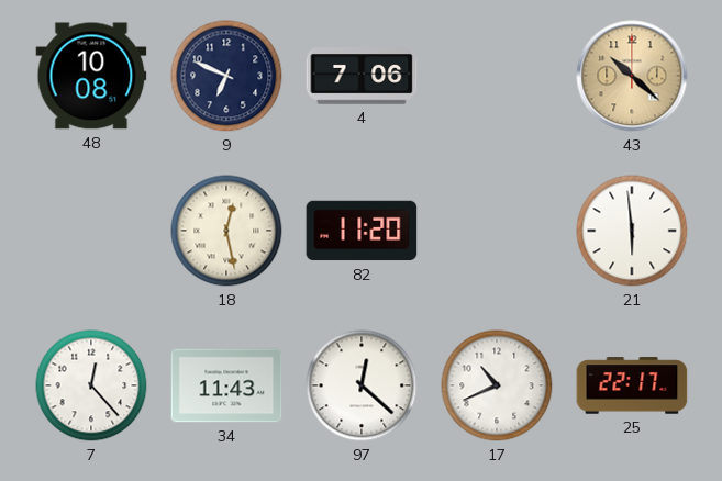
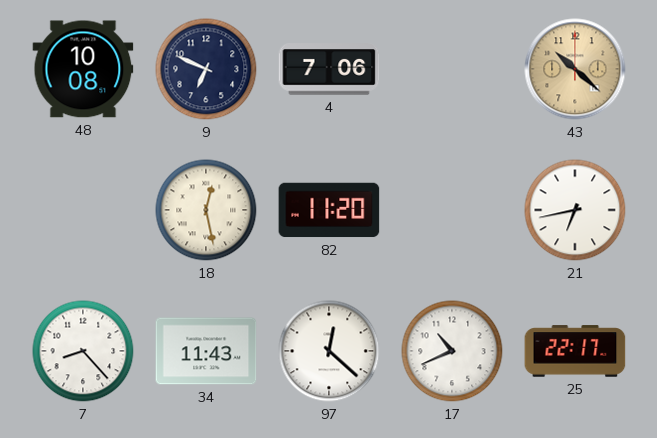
21: 5:59 -> 6:43
7: 12:23 -> 8:23
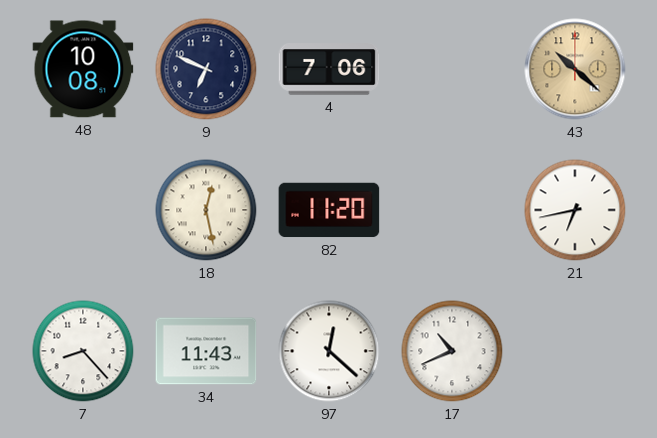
25: 22:17 -> none
